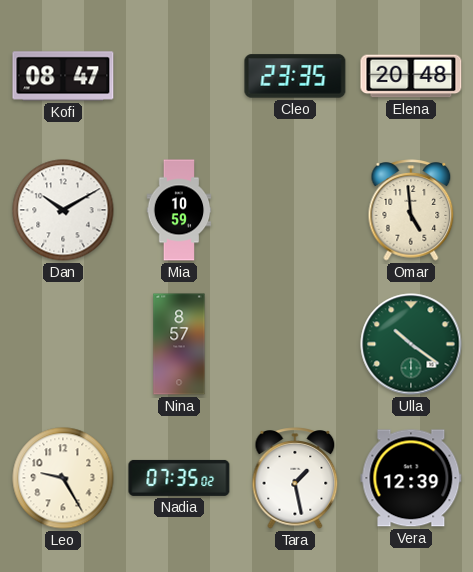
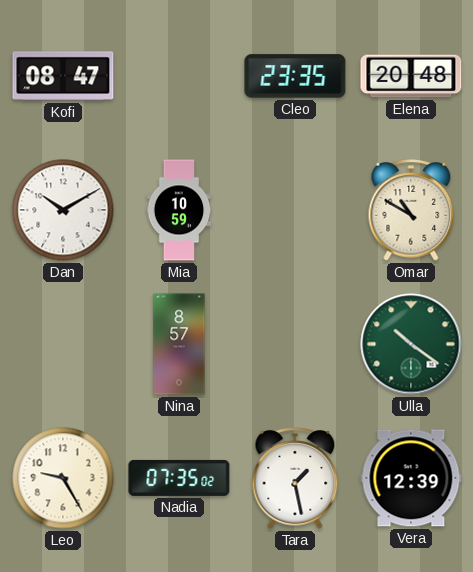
Omar: 4:59 -> 10:50
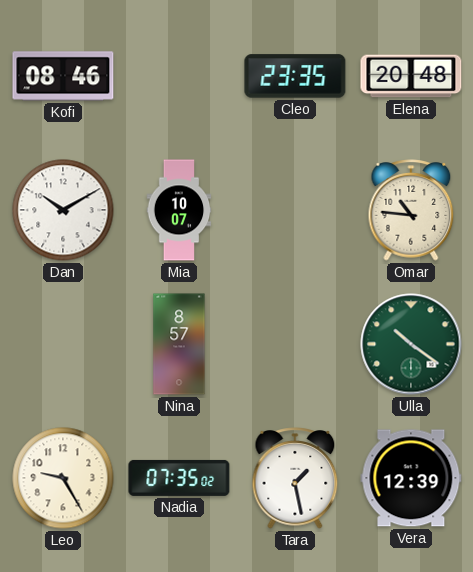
Kofi: 08:47 -> 08:46
Mia: 10:59 -> 10:07
Omar: 10:50 -> 10:46
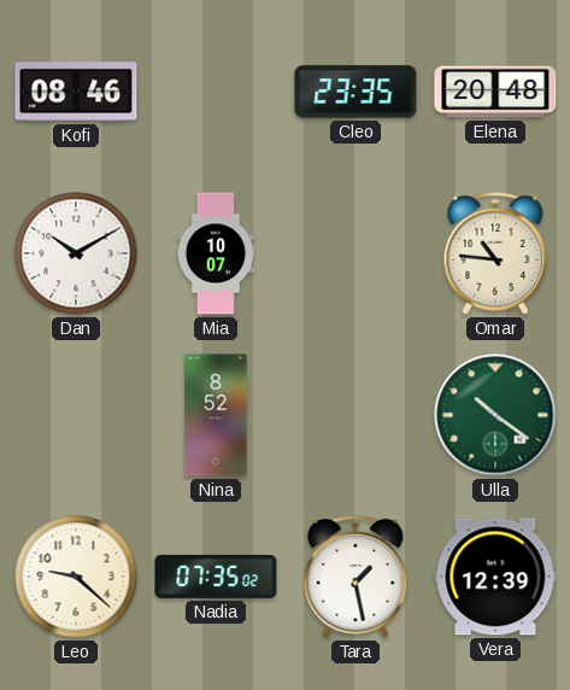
Nina: 8:57 -> 8:52
Leo: 9:25 -> 9:22
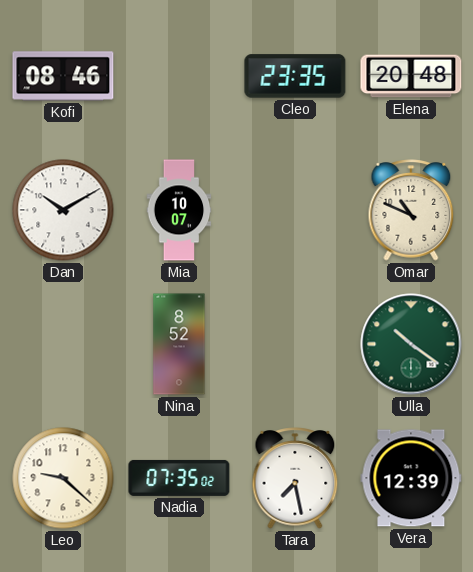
Omar: 10:46 -> 10:49
Tara: 1:28 -> 7:28
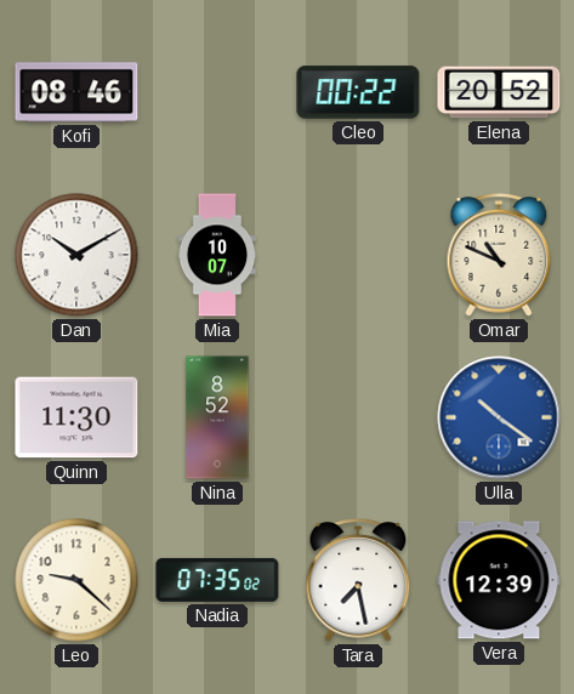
Cleo: 23:35 -> 00:22
Elena: 20:48 -> 20:52
Quinn: none -> 11:30
Ulla dial: green -> blue
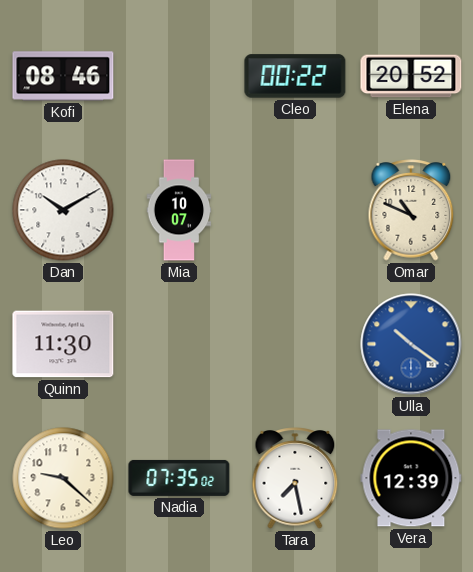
Nina: 8:52 -> none
